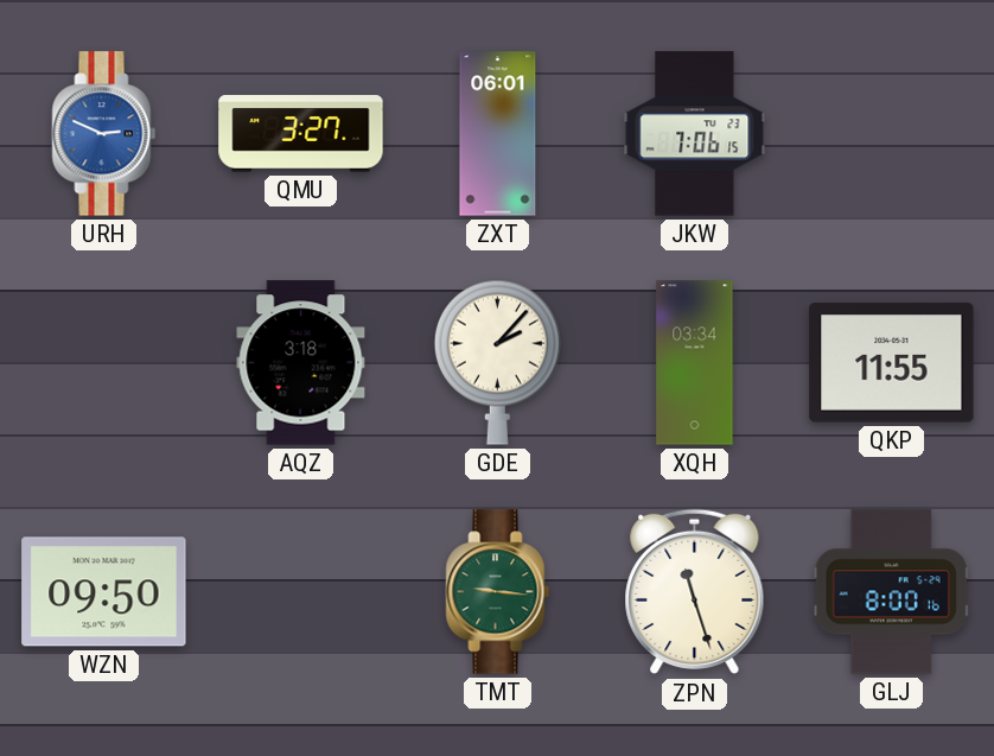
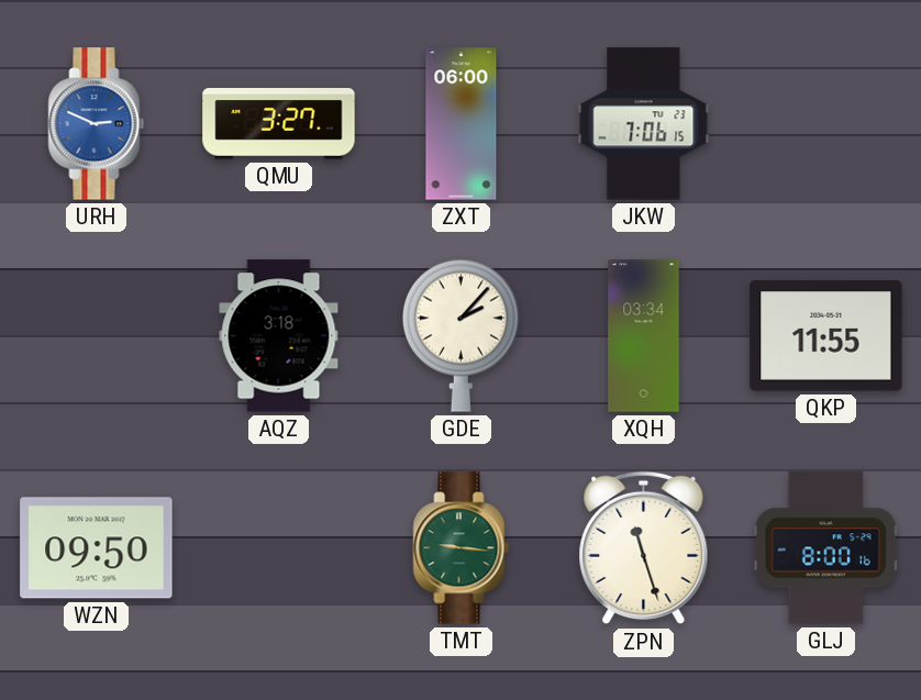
ZXT: 06:01 -> 06:00
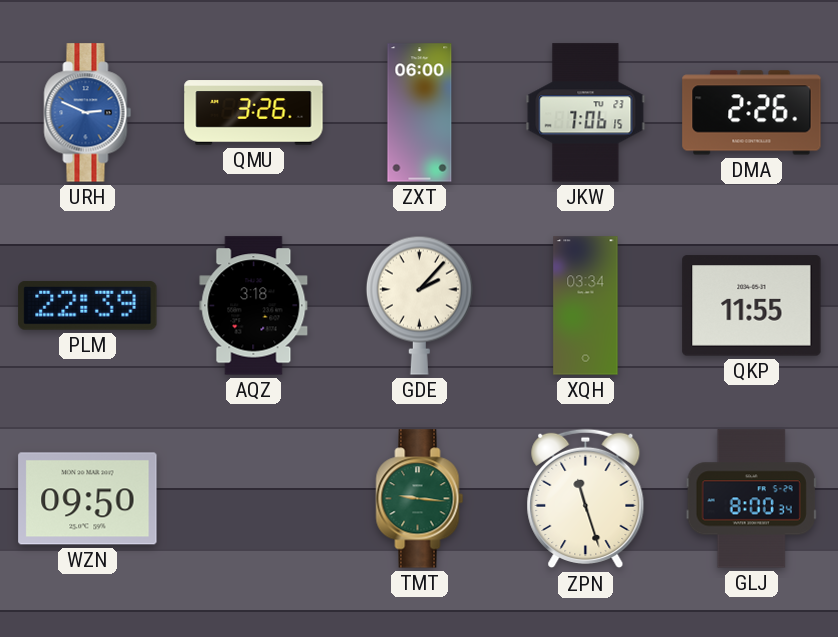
QMU: 3:27 -> 3:26
DMA: none -> 2:26
PLM: none -> 22:39
GLJ: 8:00:16 -> 8:00:34
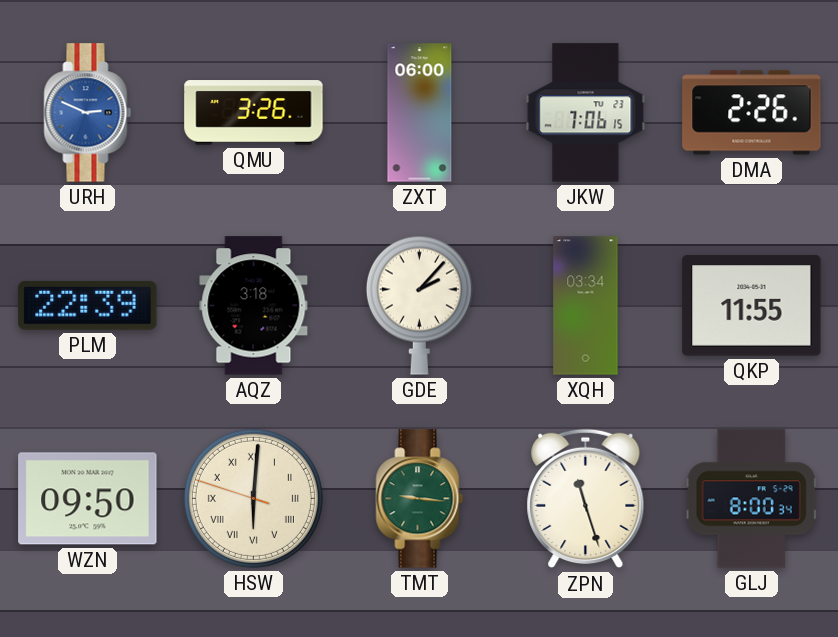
HSW: none -> 6:00
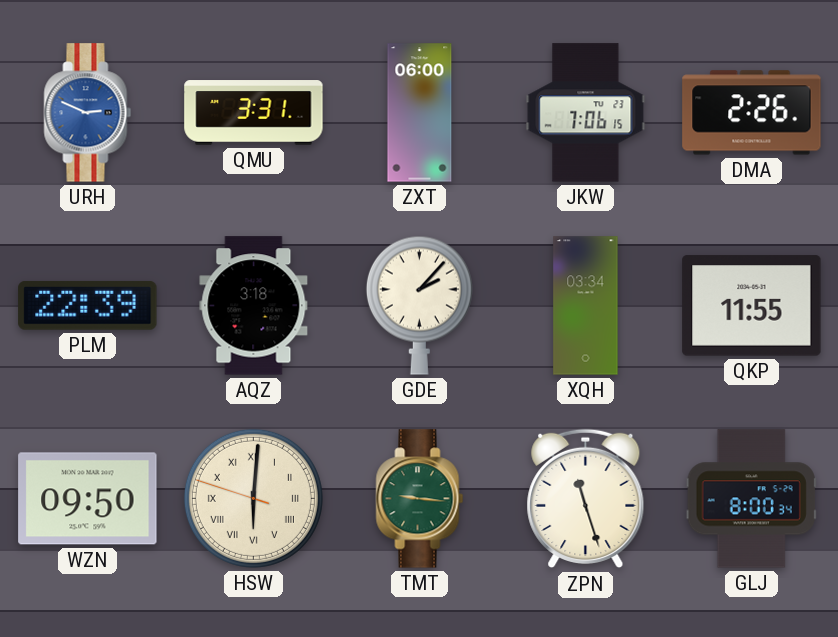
QMU: 3:26 -> 3:31
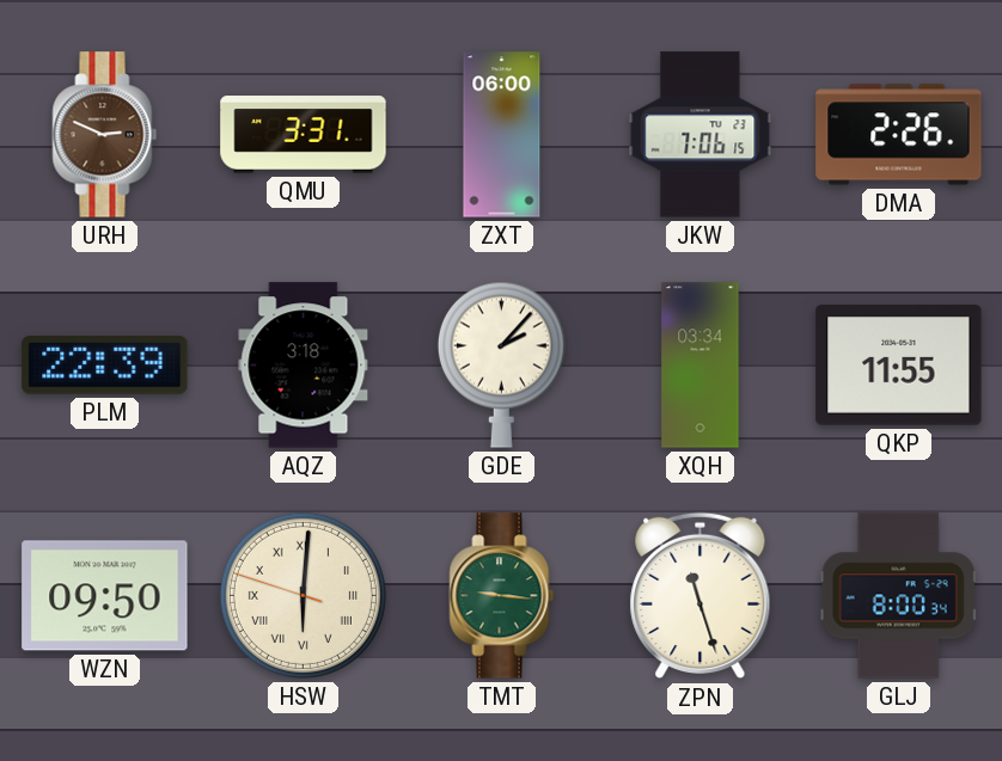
URH dial: blue -> brown
